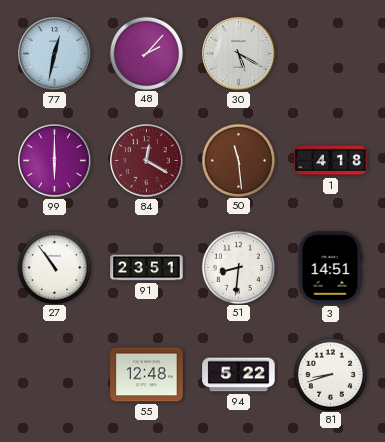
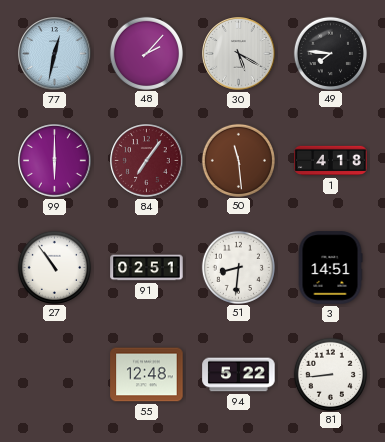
49: none -> 7:46
84: 12:20 -> 7:06
91: 23:51 -> 02:51
81: 8:42 -> 8:44
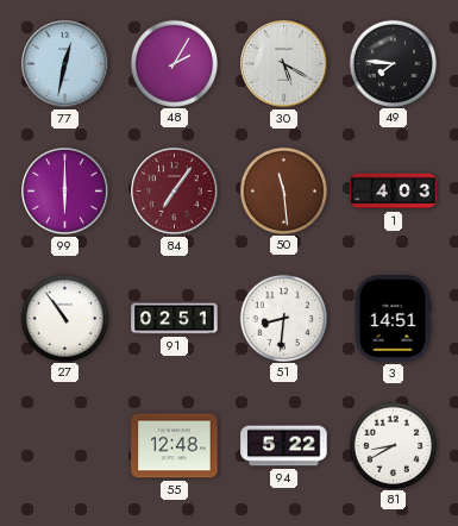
48: 2:07 -> 2:05
1: 4:18 -> 4:03
81: 8:44 -> 8:40
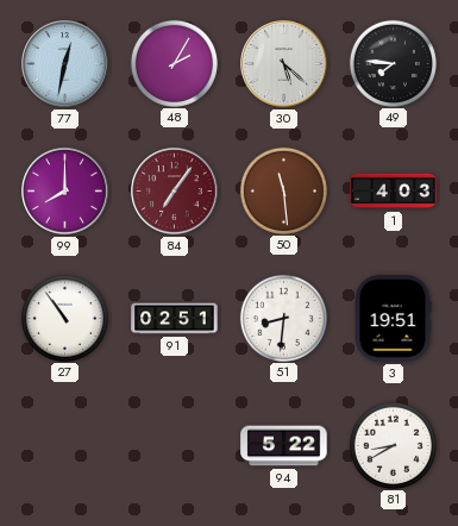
30: 5:20 -> 5:22
99: 6:00 -> 8:00
3: 14:51 -> 19:51
55: 12:48 -> none
